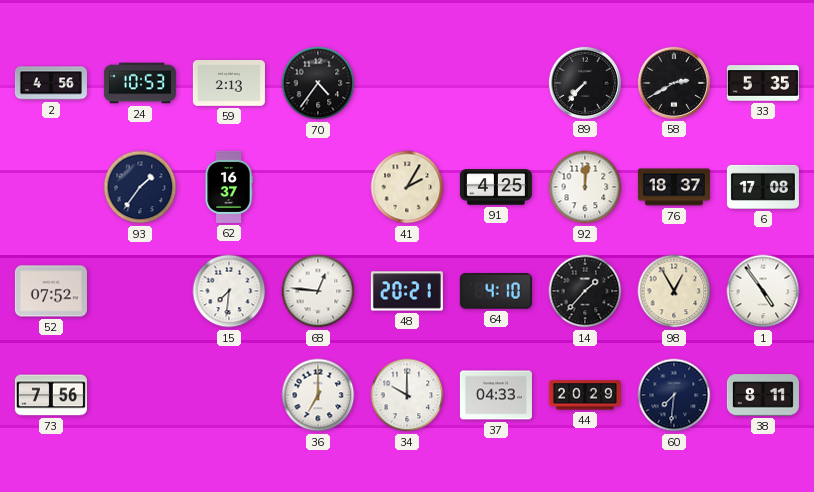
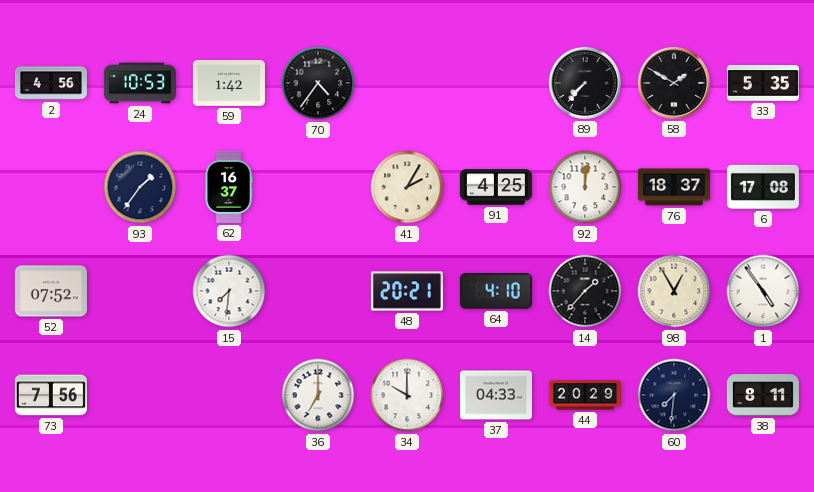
59: 2:13 -> 1:42
58: 2:40 -> 1:50
68: 12:46 -> none
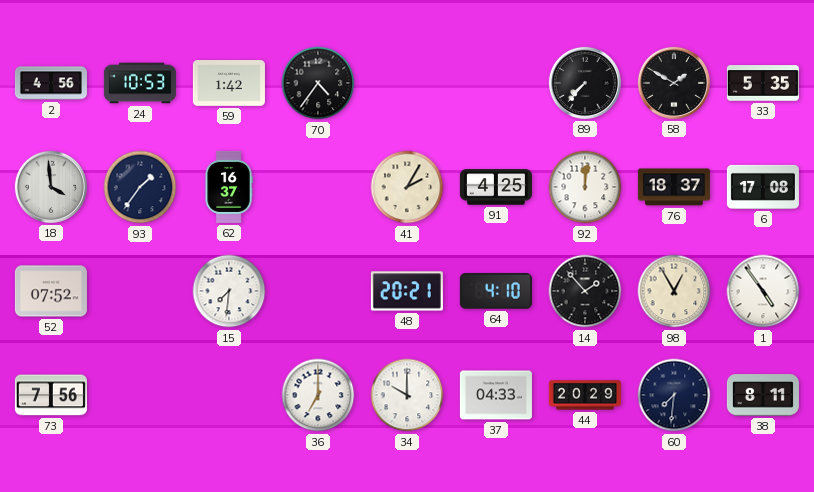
18: none -> 3:59
14: 1:37 -> 1:53
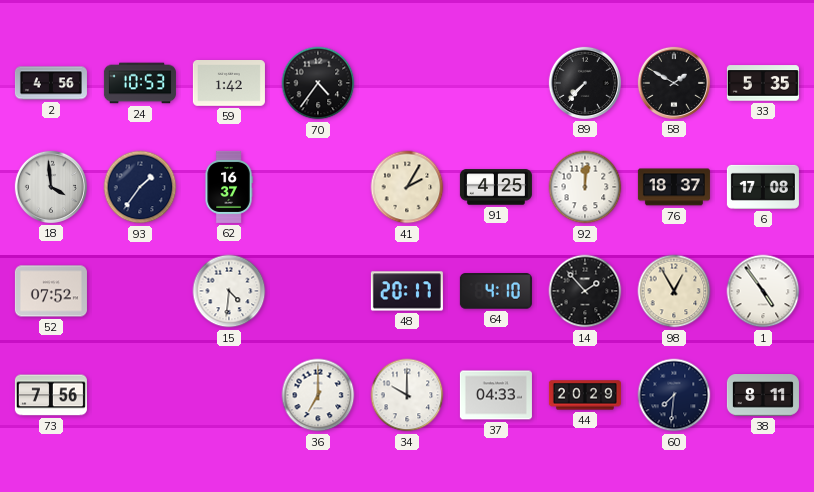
15: 7:31 -> 4:31
48: 20:21 -> 20:17
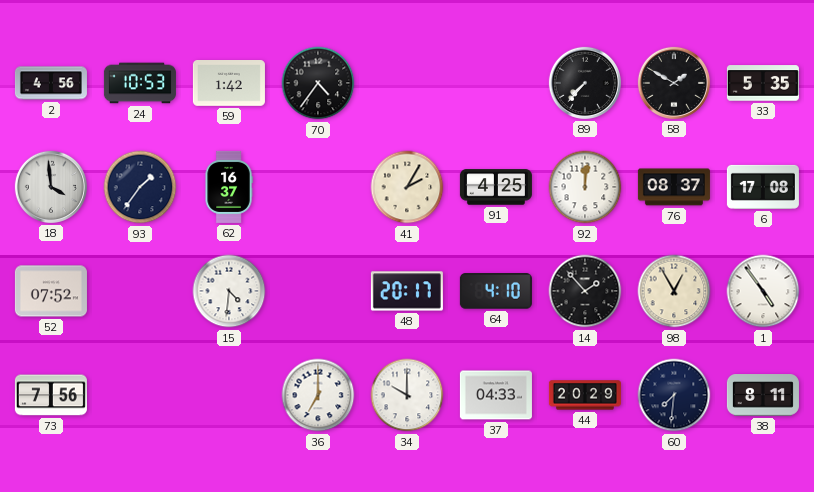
76: 18:37 -> 08:37
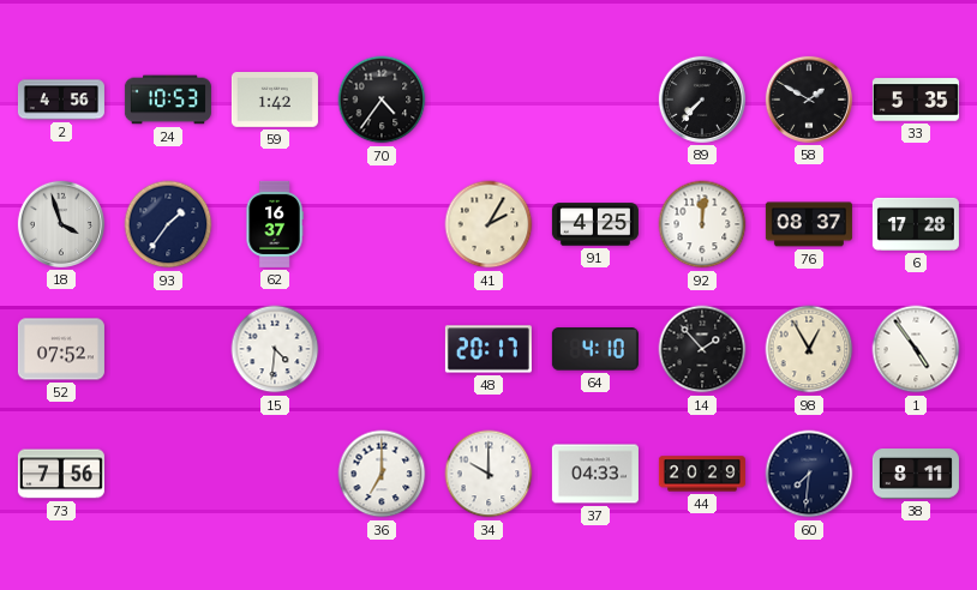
18: 3:59 -> 3:57
6: 17:08 -> 17:28
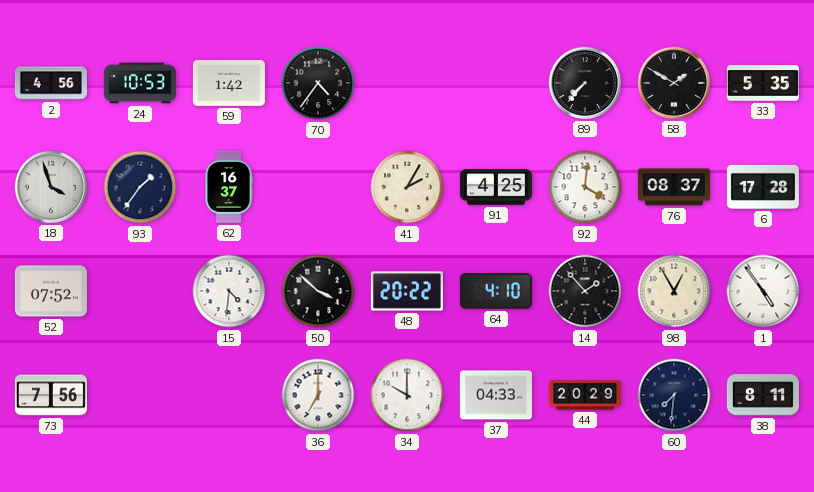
92: 12:01 -> 4:01
50: none -> 3:52
48: 20:17 -> 20:22
